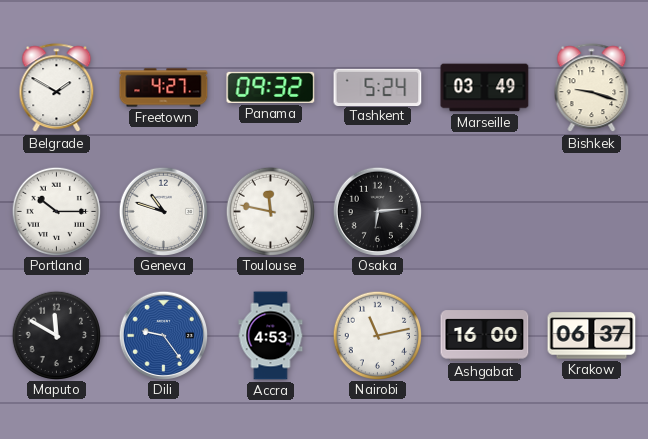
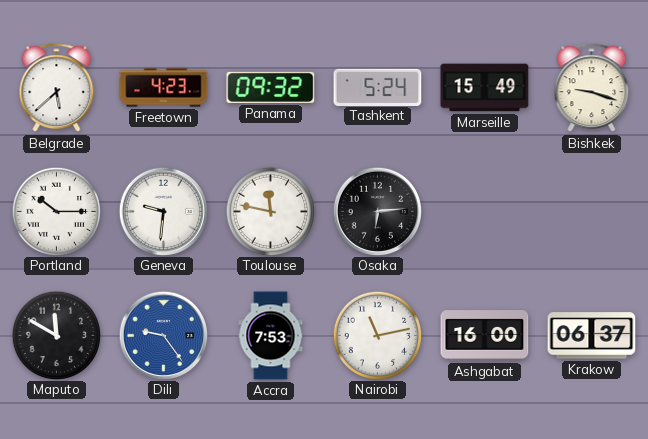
Belgrade: 1:50 -> 5:38
Freetown: 4:27 -> 4:23
Marseille: 03:49 -> 15:49
Geneva: 10:48 -> 9:31
Accra: 4:53 -> 7:53
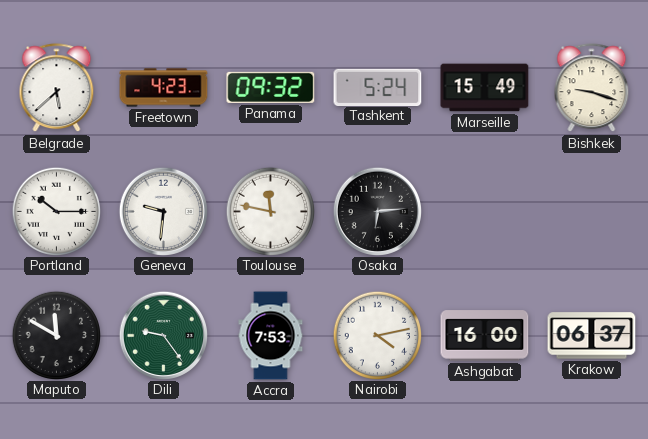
Dili dial: blue -> green
Nairobi: 11:13 -> 4:13
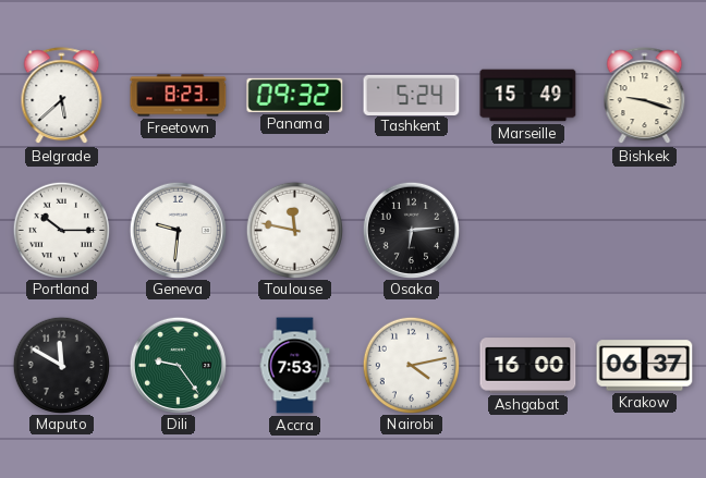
Freetown: 4:23 -> 8:23
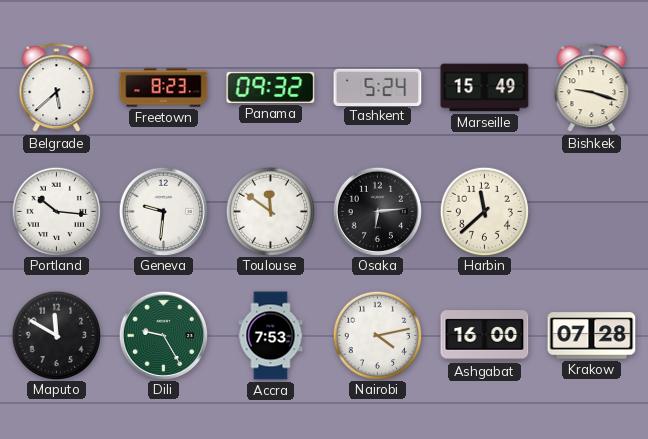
Portland: 10:15 -> 10:16
Toulouse: 11:47 -> 11:51
Harbin: none -> 11:38
Dili: 9:24 -> 9:25
Krakow: 06:37 -> 07:28
